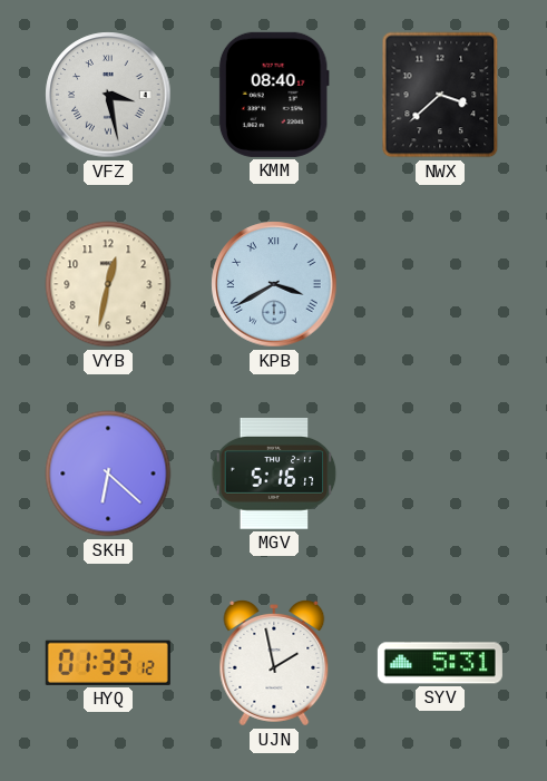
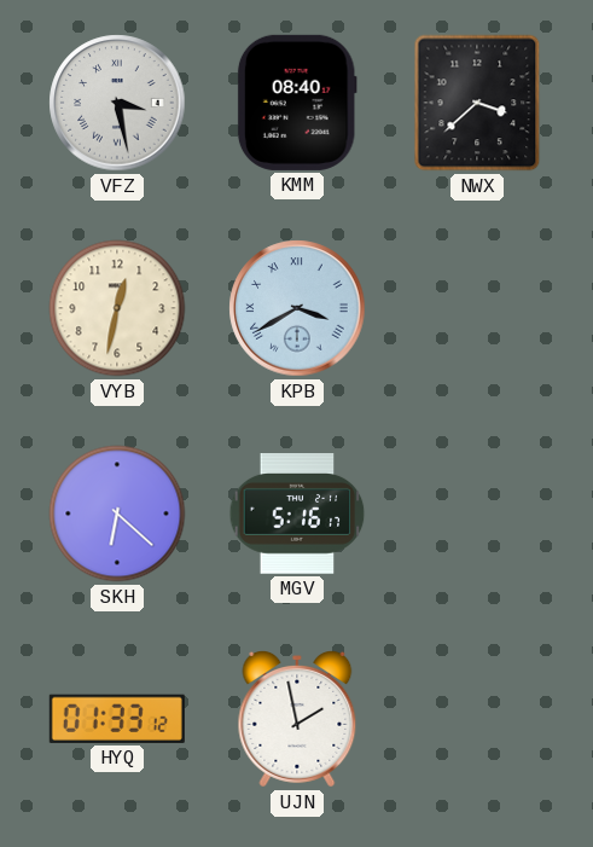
SYV: 5:31 -> none
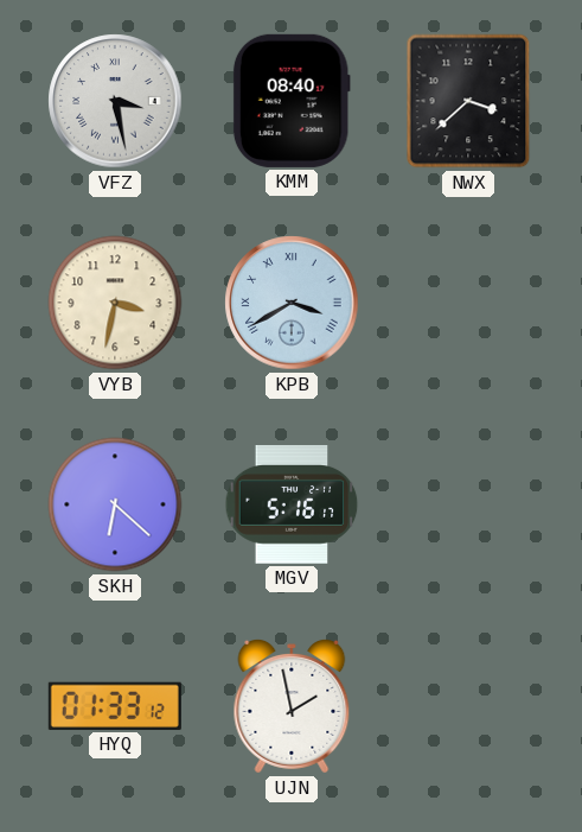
VYB: 12:32 -> 3:32
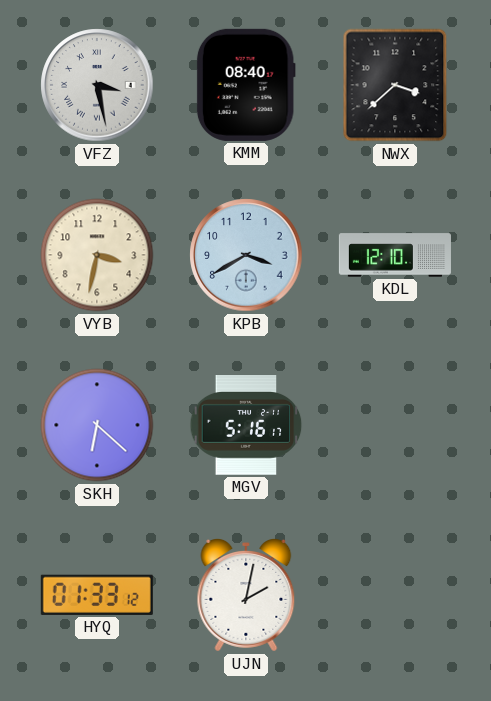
KPB numerals: Roman -> Arabic
KDL: none -> 12:10
UJN: 1:58 -> 2:02
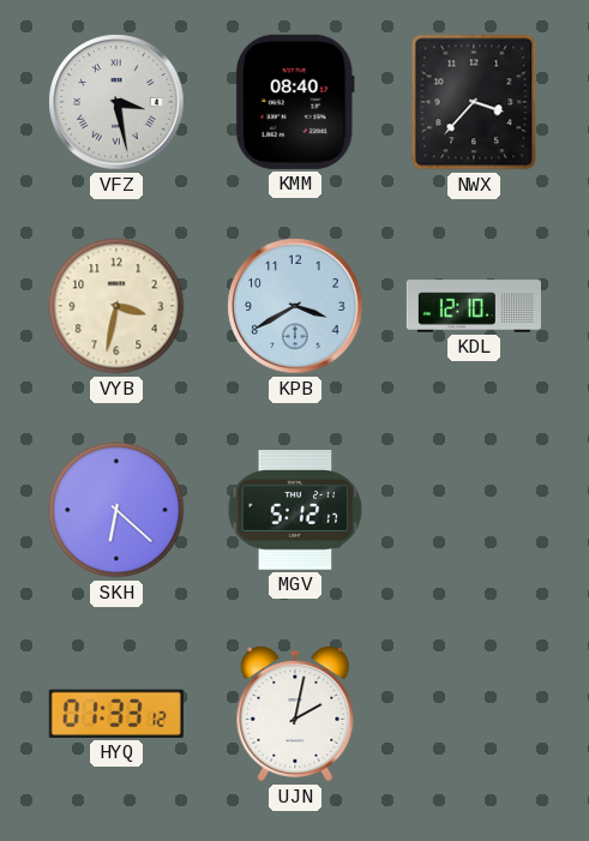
NWX: 3:38 -> 3:37
MGV: 5:16 -> 5:12
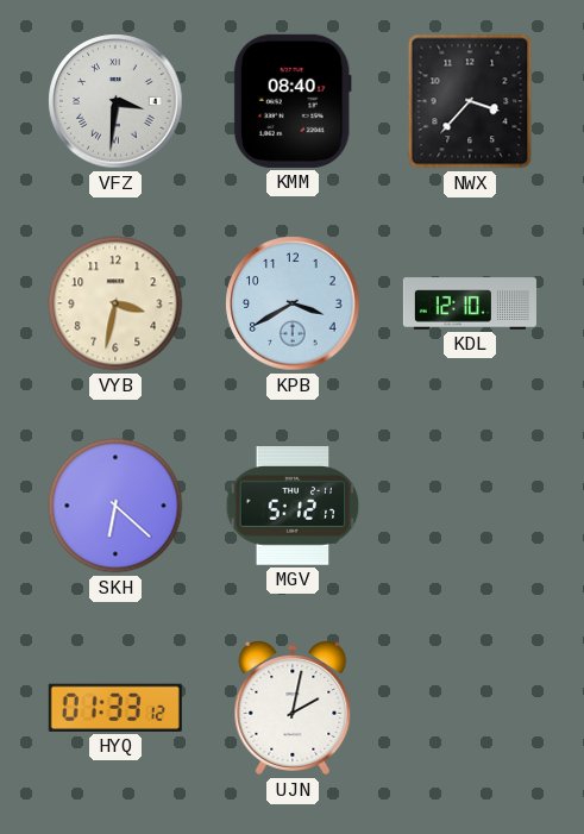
VFZ: 3:28 -> 3:31
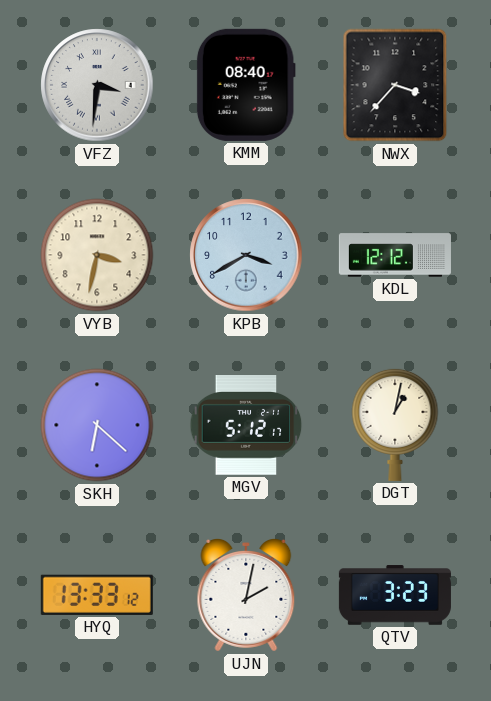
KDL: 12:10 -> 12:12
DGT: none -> 1:02
HYQ: 01:33 -> 13:33
QTV: none -> 3:23
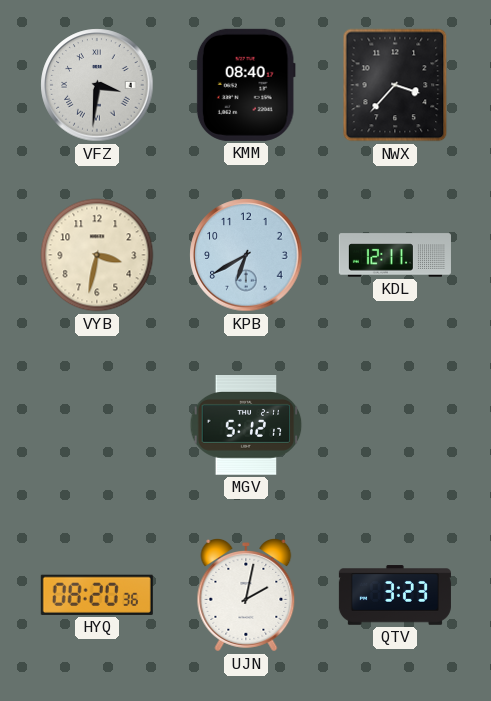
KPB: 3:40 -> 6:40
KDL: 12:12 -> 12:11
SKH: 6:22 -> none
DGT: 1:02 -> none
HYQ: 13:33 -> 08:20
